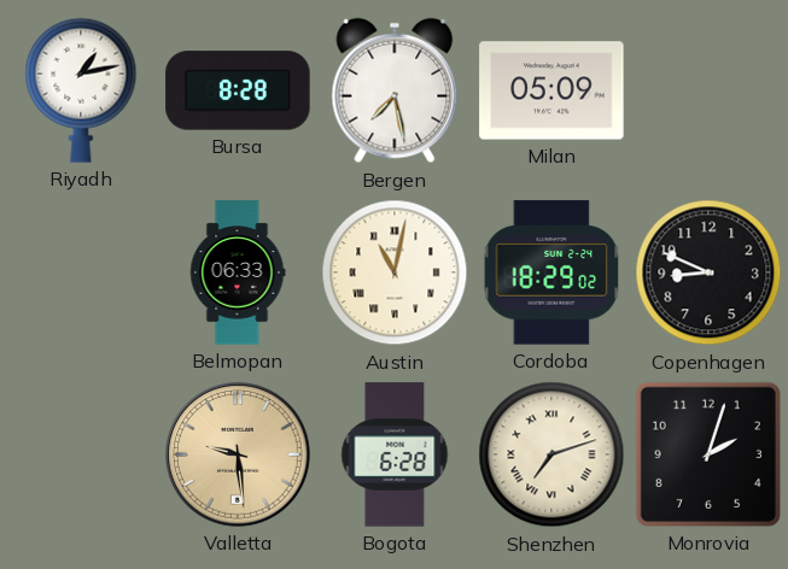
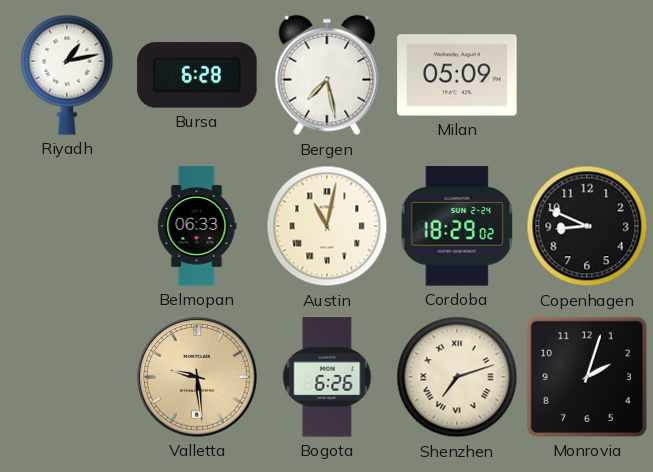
Bursa: 8:28 -> 6:28
Bogota: 6:28 -> 6:26
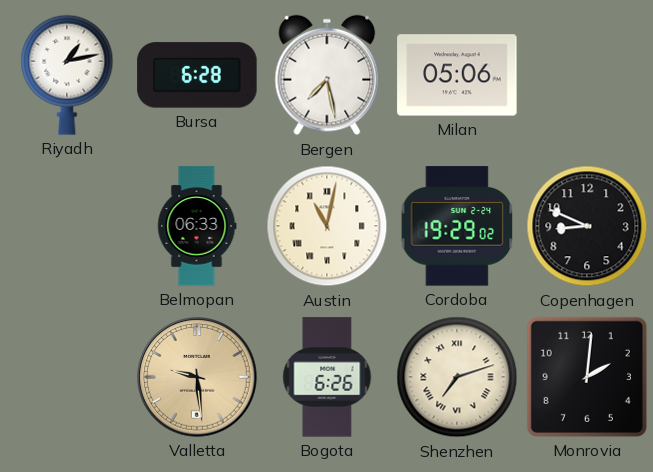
Milan: 05:09 -> 05:06
Cordoba: 18:29 -> 19:29
Monrovia: 2:03 -> 2:01
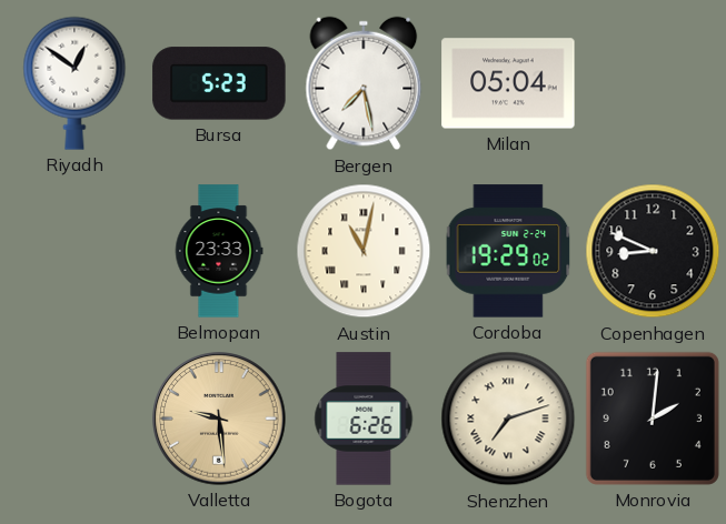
Riyadh: 1:13 -> 12:51
Bursa: 6:28 -> 5:23
Milan: 05:06 -> 05:04
Belmopan: 06:33 -> 23:33
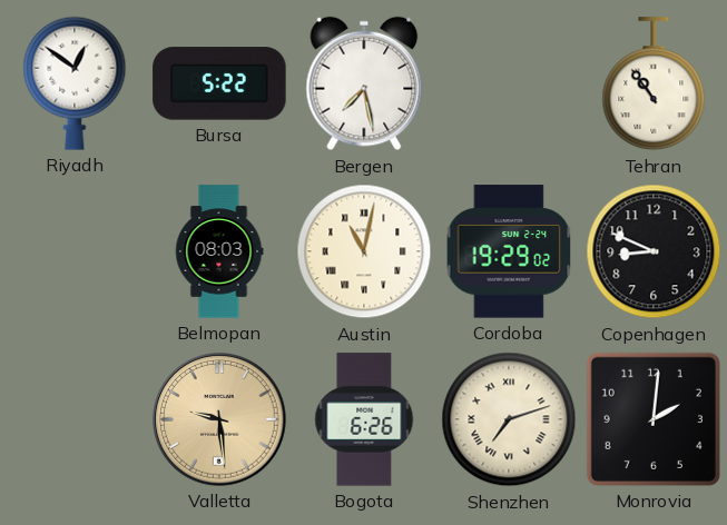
Bursa: 5:23 -> 5:22
Milan: 05:04 -> none
Tehran: none -> 10:54
Belmopan: 23:33 -> 08:03
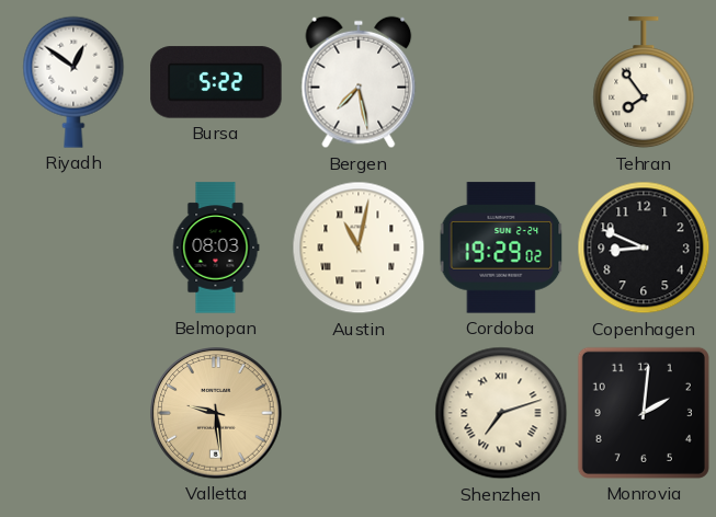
Tehran: 10:54 -> 7:54
Bogota: 6:26 -> none
